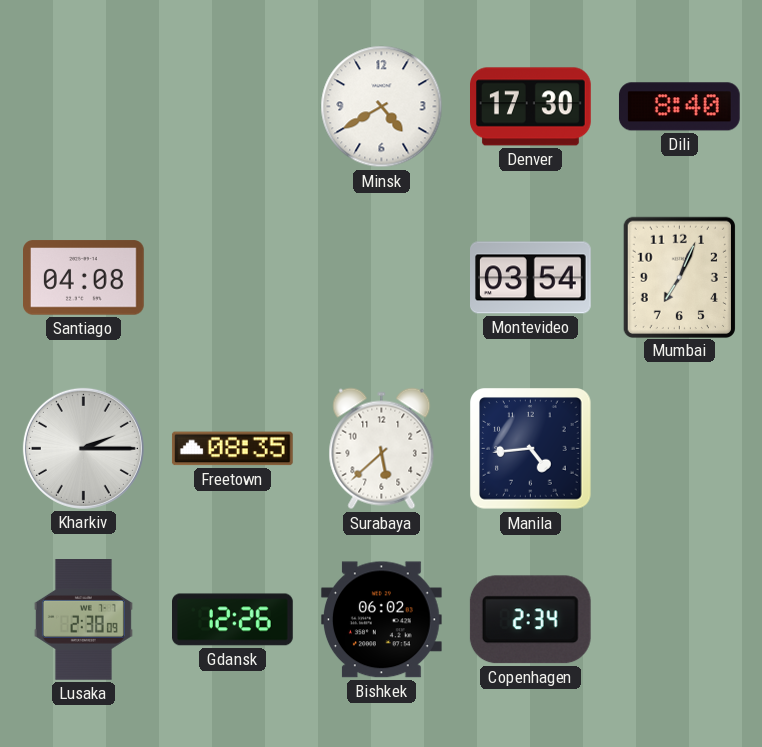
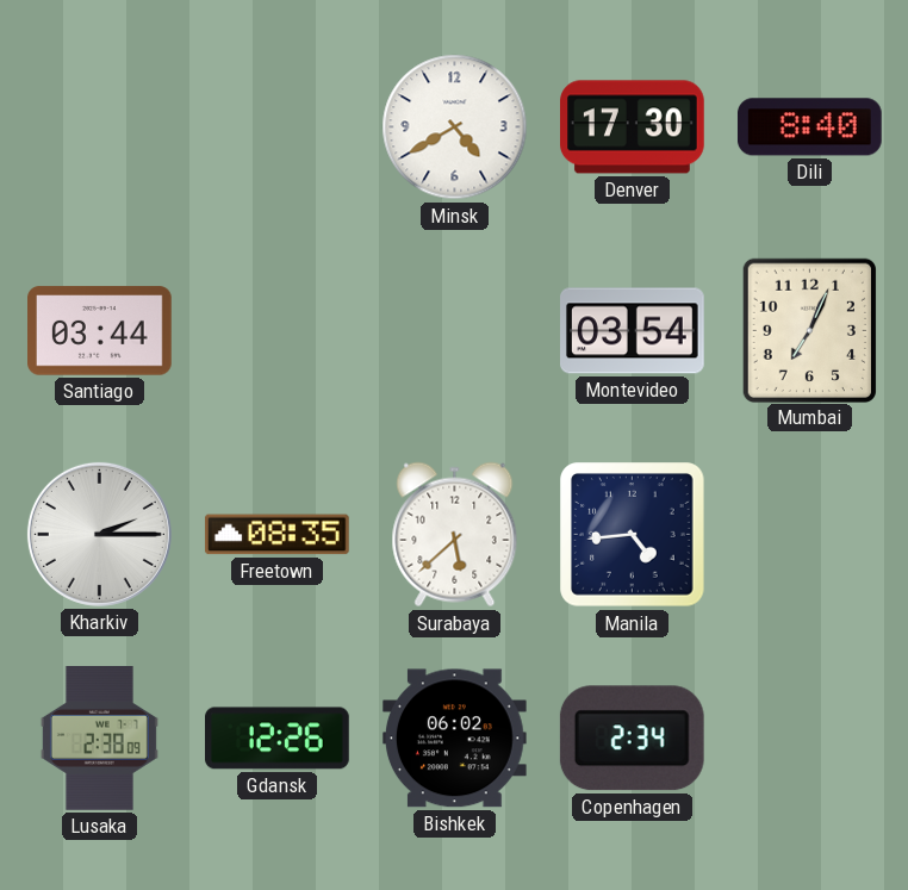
Santiago: 04:08 -> 03:44
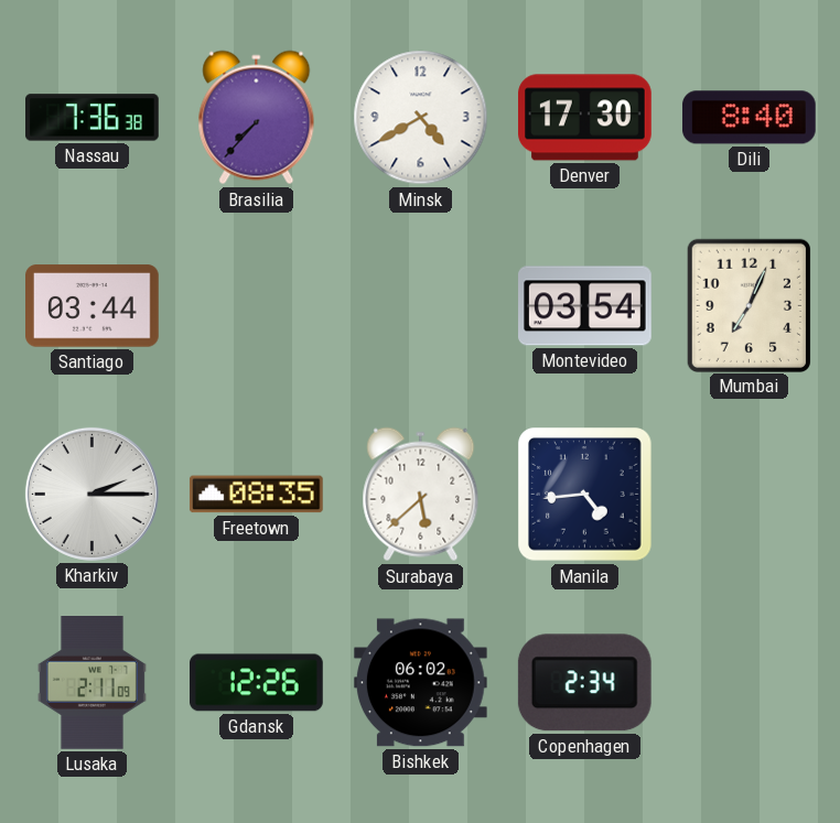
Nassau: none -> 7:36
Brasilia: none -> 7:37
Lusaka: 2:38 -> 2:11
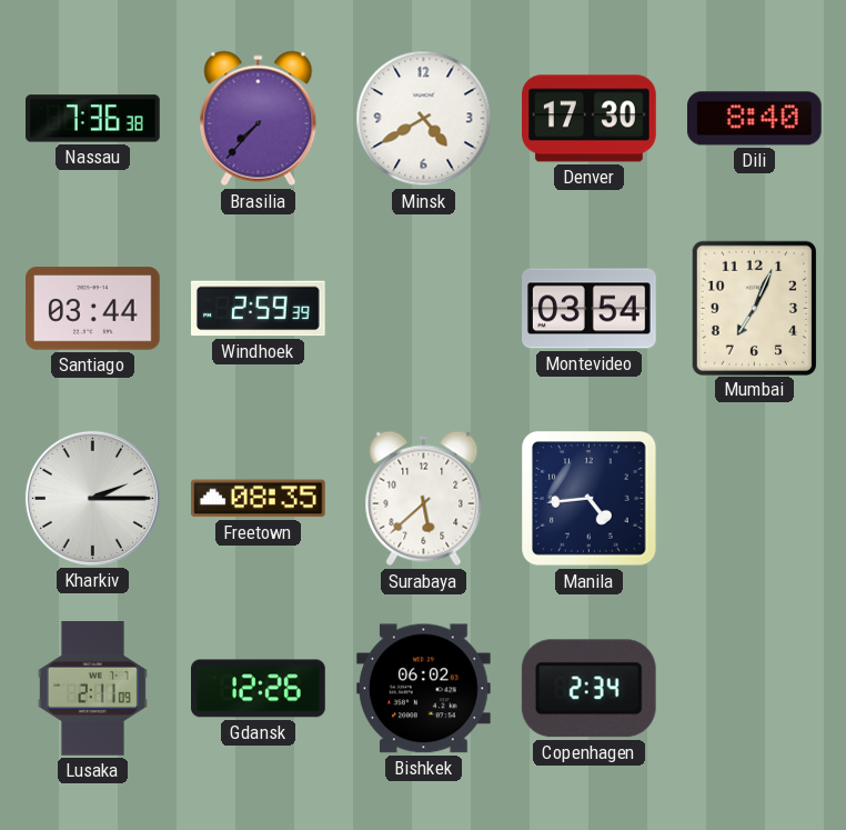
Windhoek: none -> 2:59
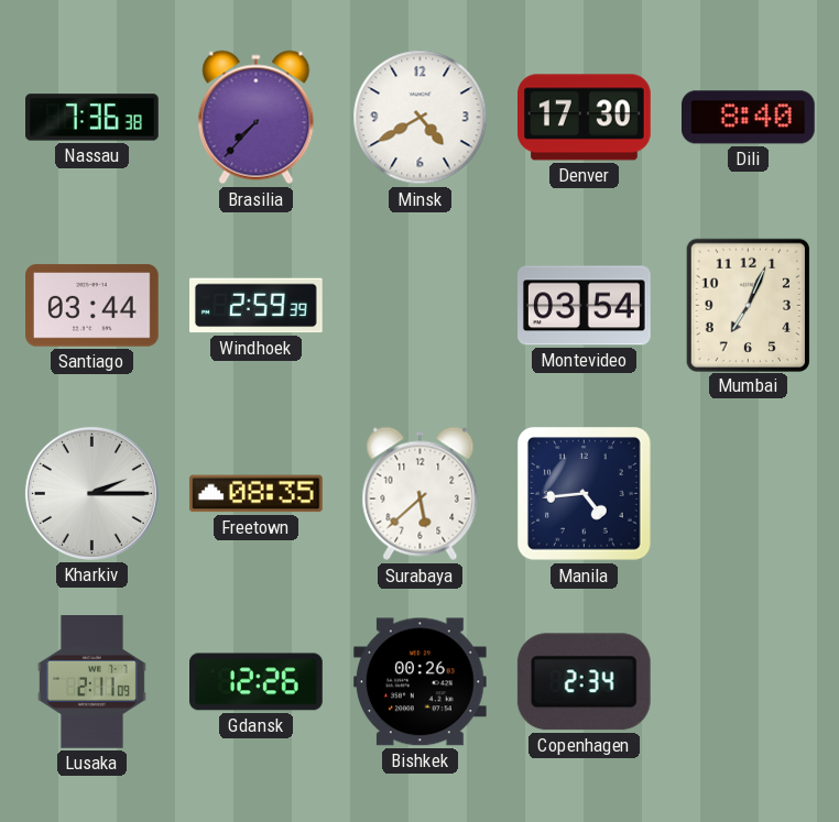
Bishkek: 06:02 -> 00:26
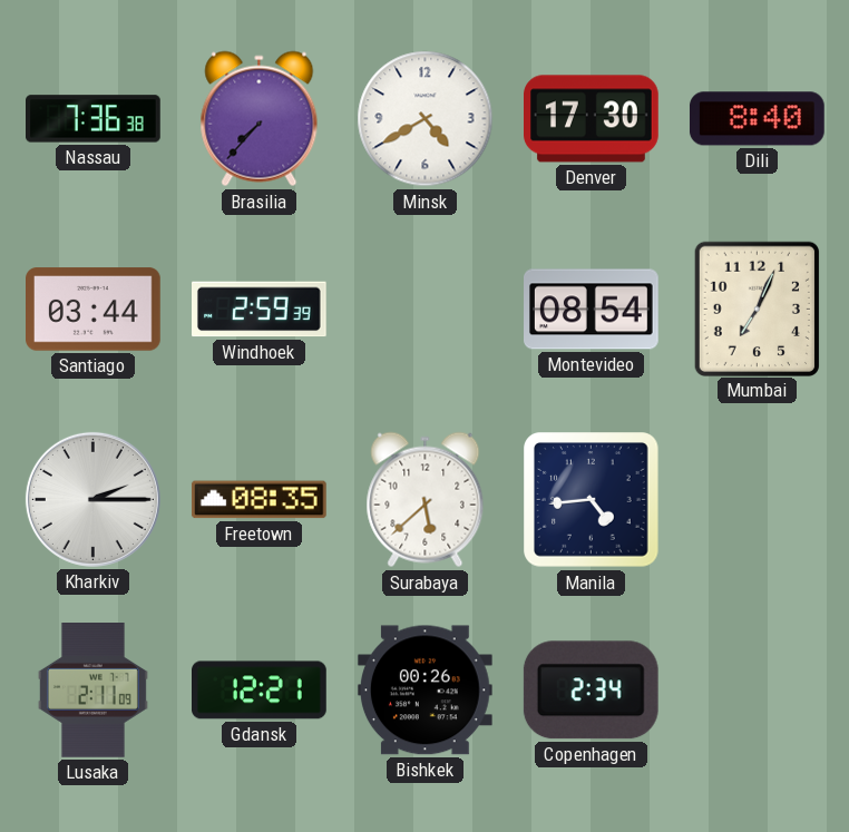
Montevideo: 03:54 -> 08:54
Gdansk: 12:26 -> 12:21
